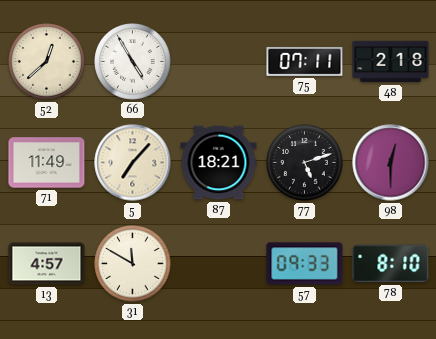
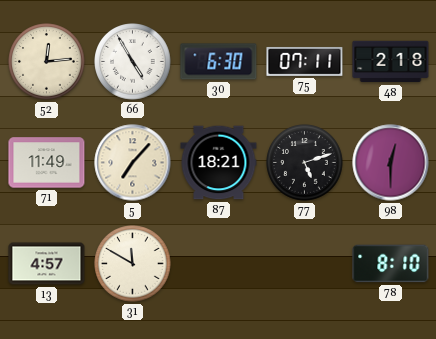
52: 12:38 -> 12:14
30: none -> 6:30
57: 09:33 -> none
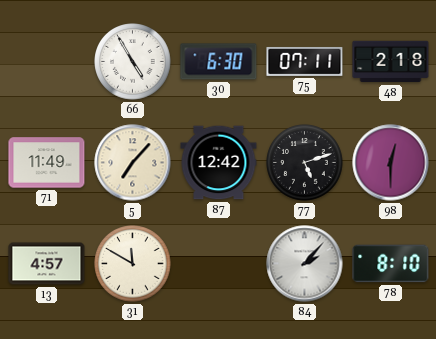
52: 12:14 -> none
87: 18:21 -> 12:42
84: none -> 2:07
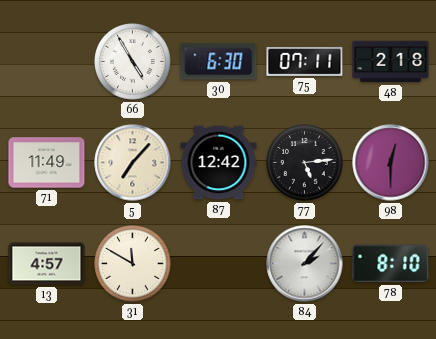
77: 5:12 -> 5:14
